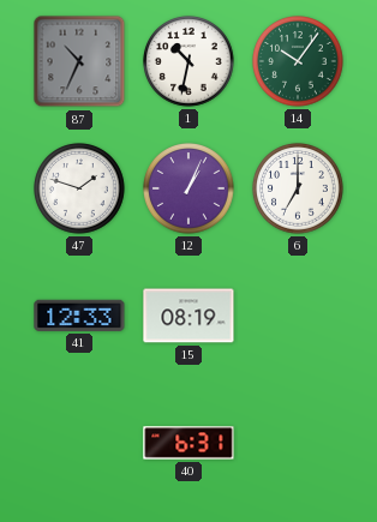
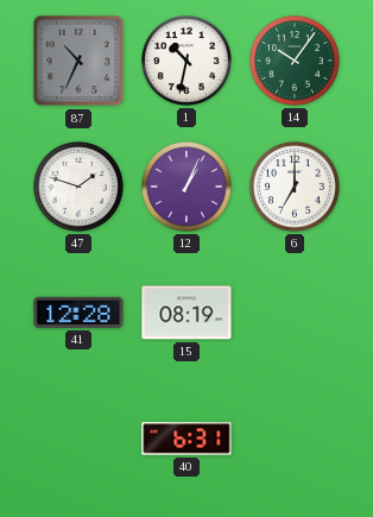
41: 12:33 -> 12:28
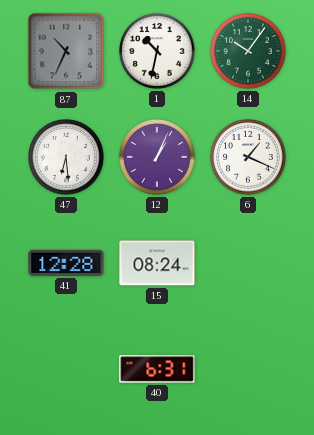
47: 1:48 -> 6:29
6: 7:00 -> 1:19
15: 08:19 -> 08:24
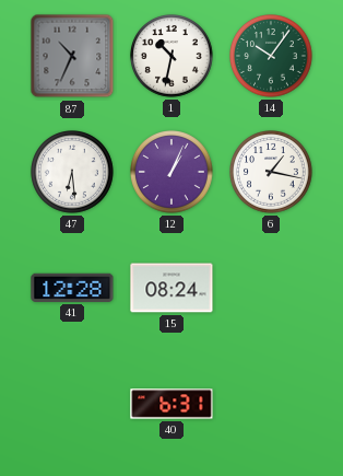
6: 1:19 -> 1:17
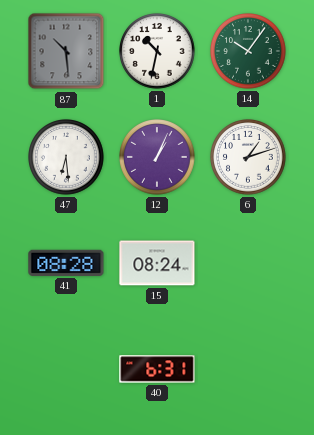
87: 10:34 -> 10:29
6: 1:17 -> 1:12
41: 12:28 -> 08:28
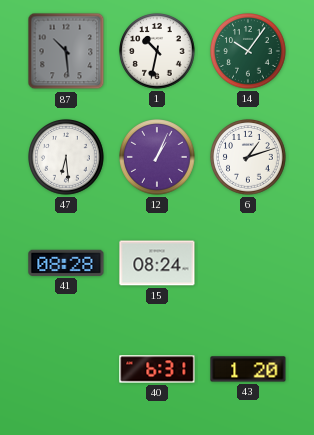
43: none -> 1:20
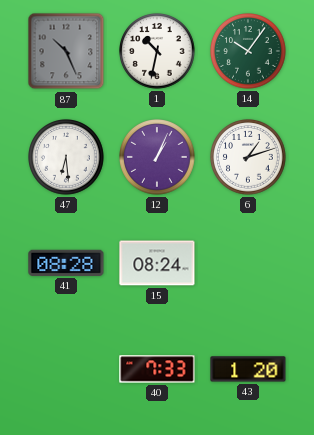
87: 10:29 -> 10:26
40: 6:31 -> 7:33
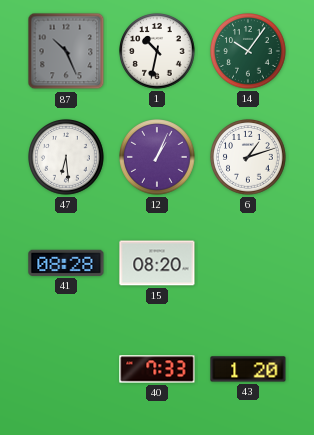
15: 08:24 -> 08:20
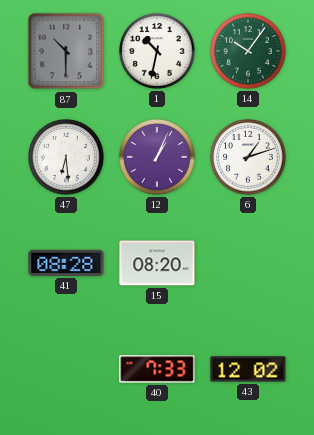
87: 10:26 -> 10:30
43: 1:20 -> 12:02
